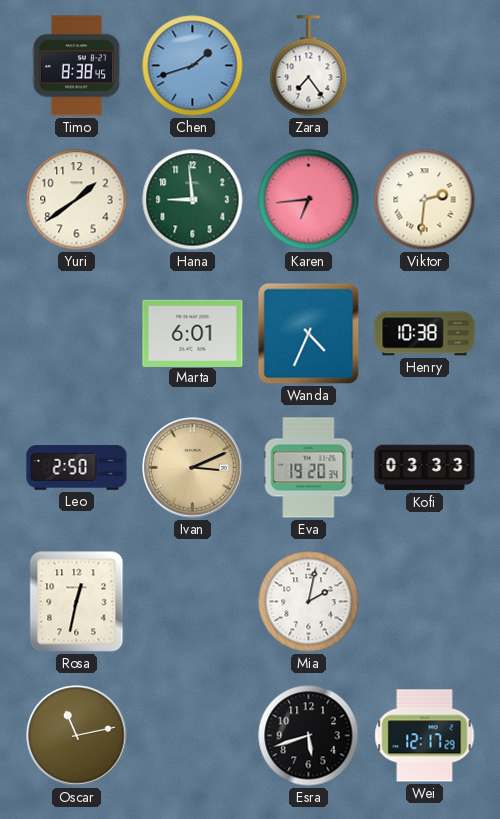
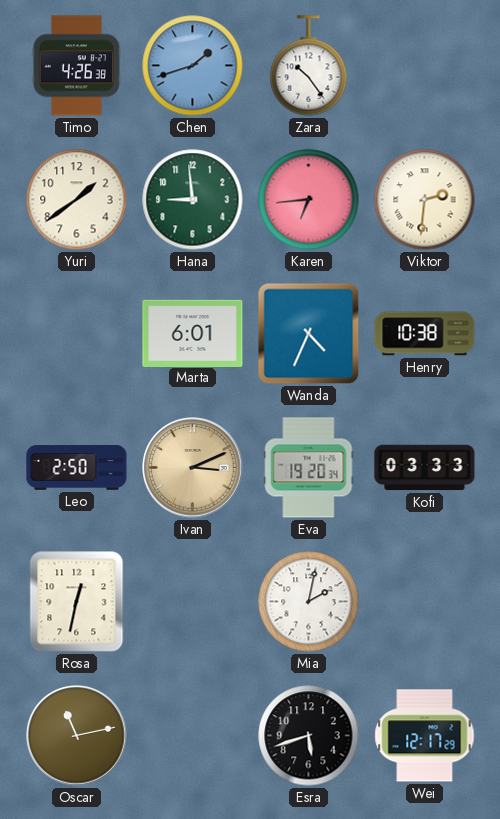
Timo: 8:38 -> 4:26
Zara: 7:24 -> 10:24
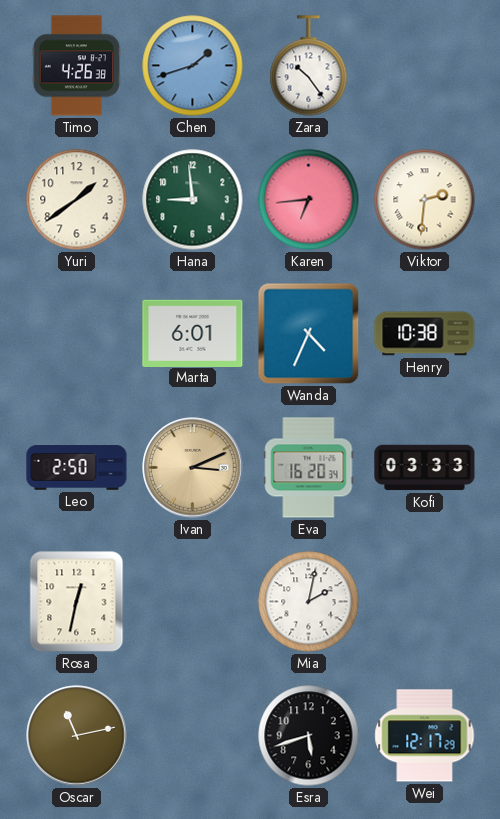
Eva: 19:20 -> 16:20
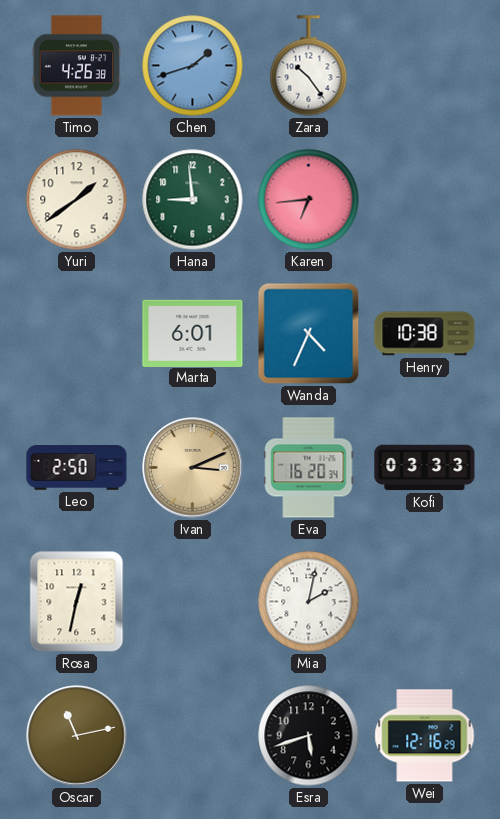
Viktor: 2:31 -> none
Wei: 12:17 -> 12:16
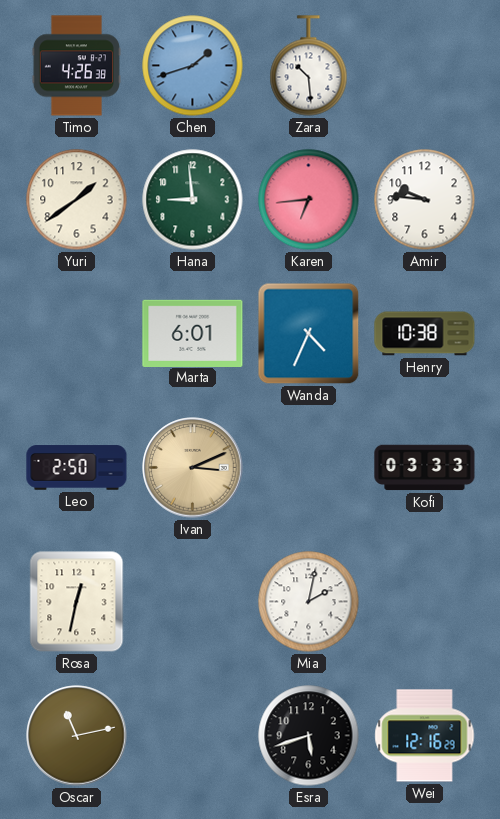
Zara: 10:24 -> 10:29
Amir: none -> 9:46
Eva: 16:20 -> none
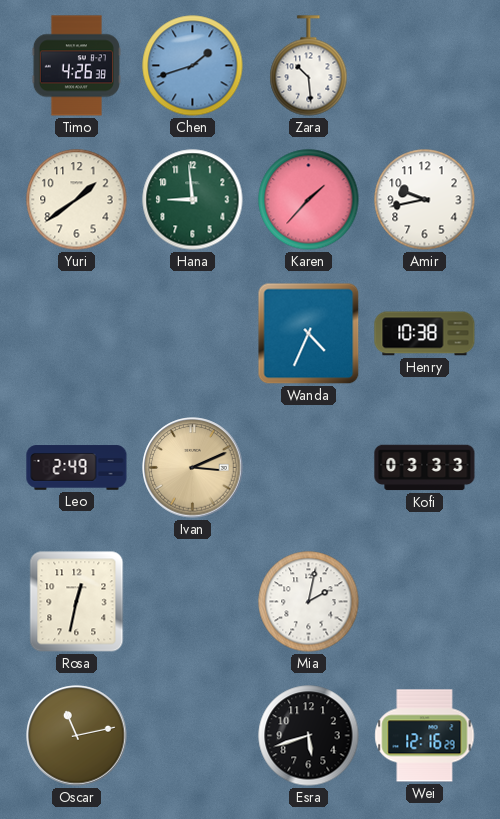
Karen: 6:44 -> 1:37
Amir: 9:46 -> 9:43
Marta: 6:01 -> none
Leo: 2:50 -> 2:49
